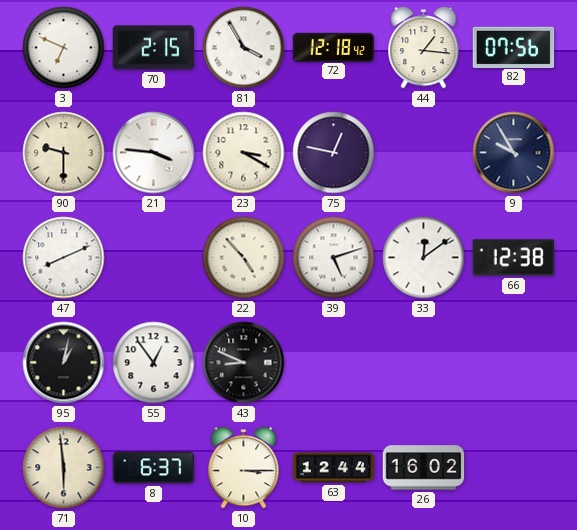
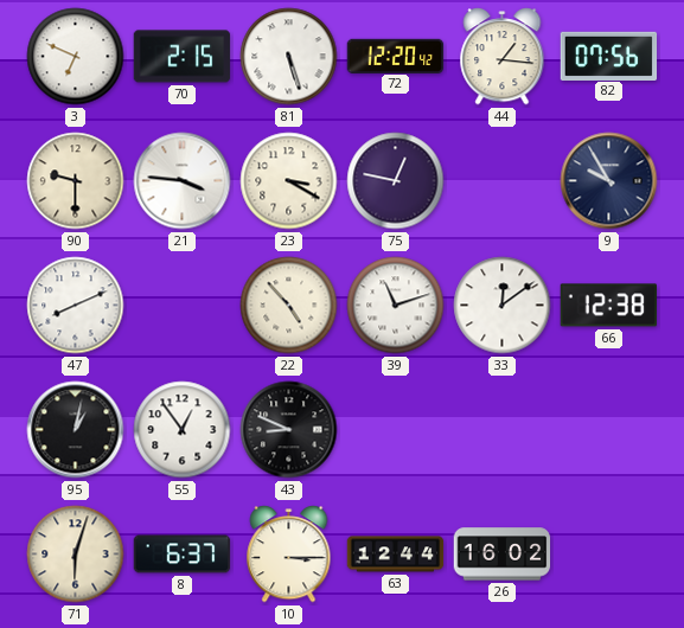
81: 3:55 -> 5:27
72: 12:18 -> 12:20
39: 5:12 -> 11:12
71: 5:59 -> 6:03
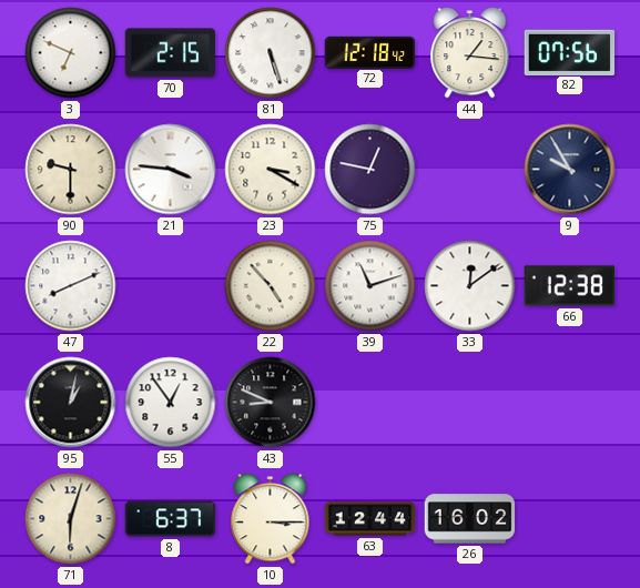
72: 12:20 -> 12:18
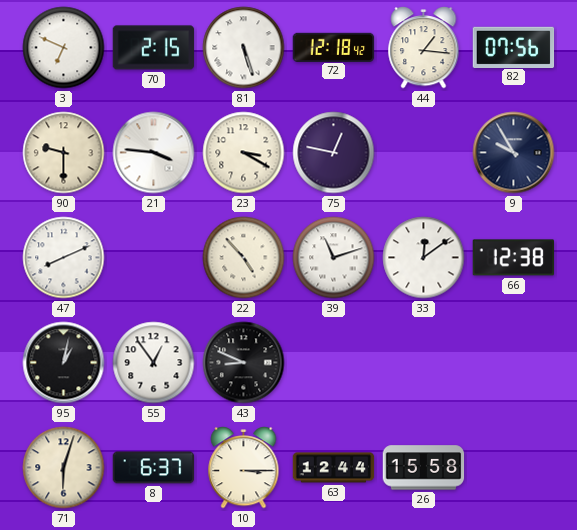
26: 16:02 -> 15:58
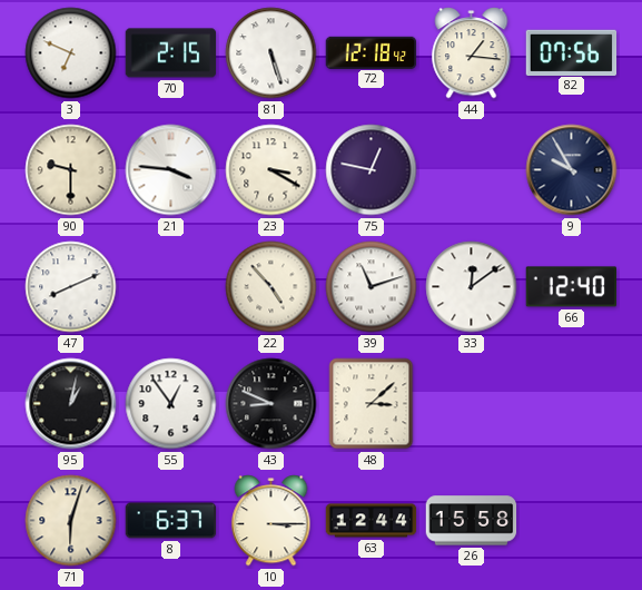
66: 12:38 -> 12:40
48: none -> 3:08
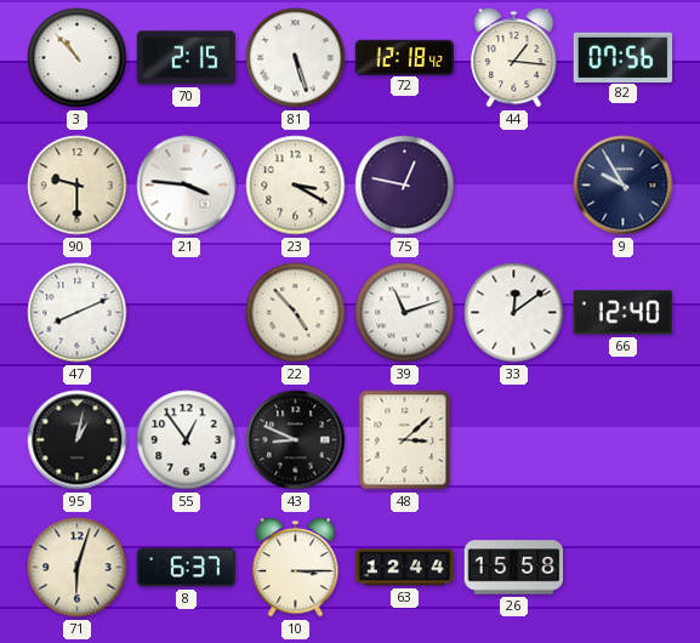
3: 6:49 -> 10:53
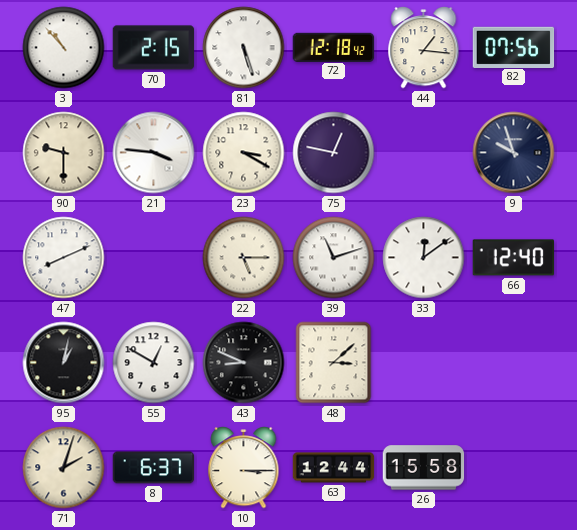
9: 9:55 -> 9:57
22: 4:53 -> 5:15
55: 12:54 -> 12:50
71: 6:03 -> 2:03
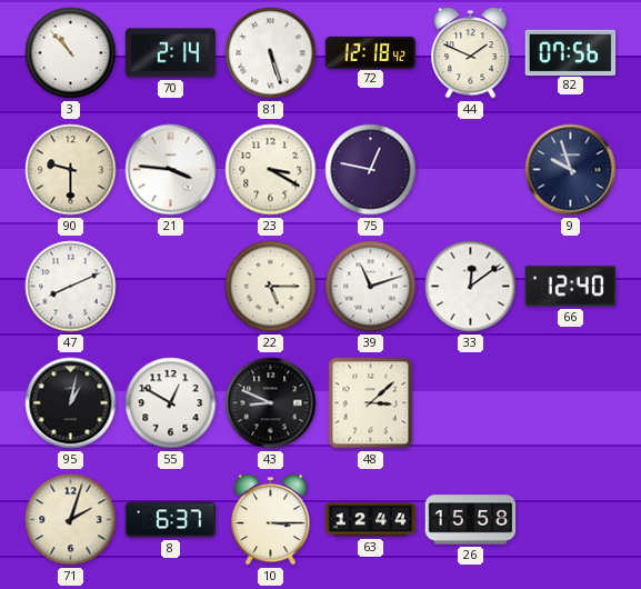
70: 2:15 -> 2:14
44: 1:16 -> 1:49
